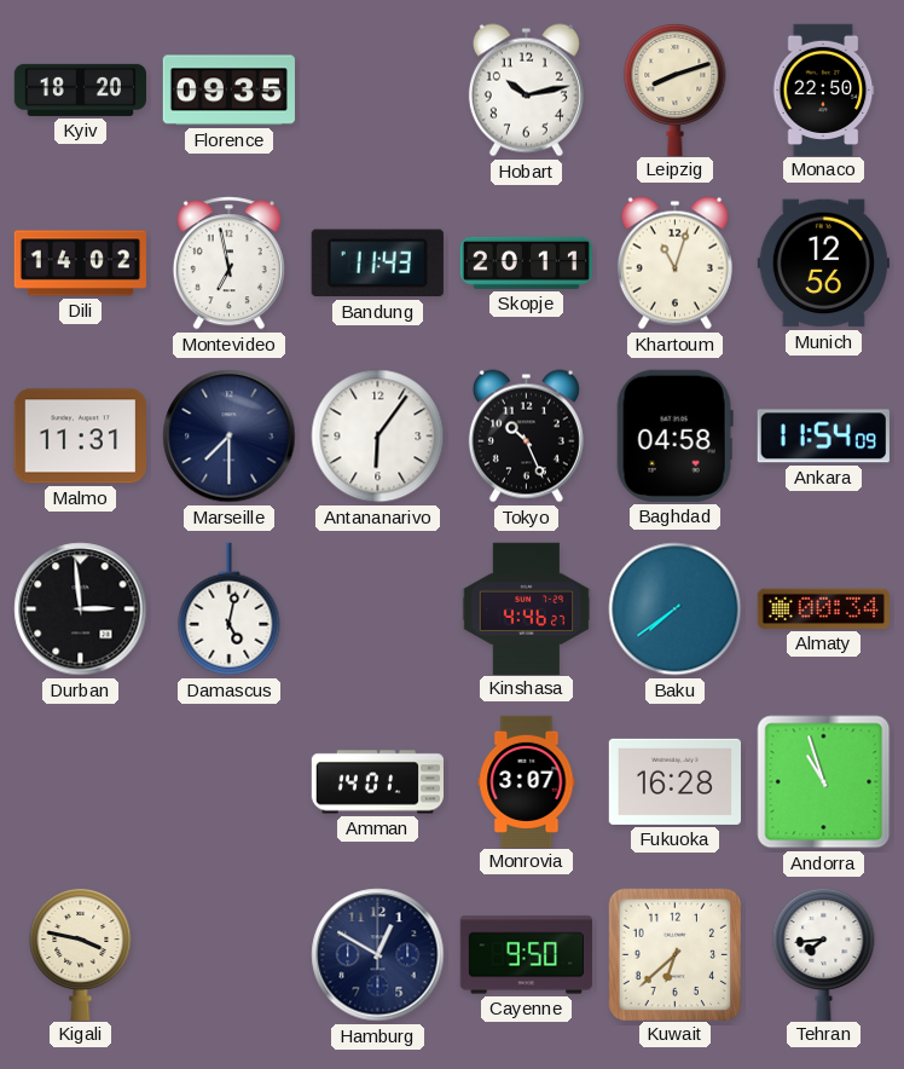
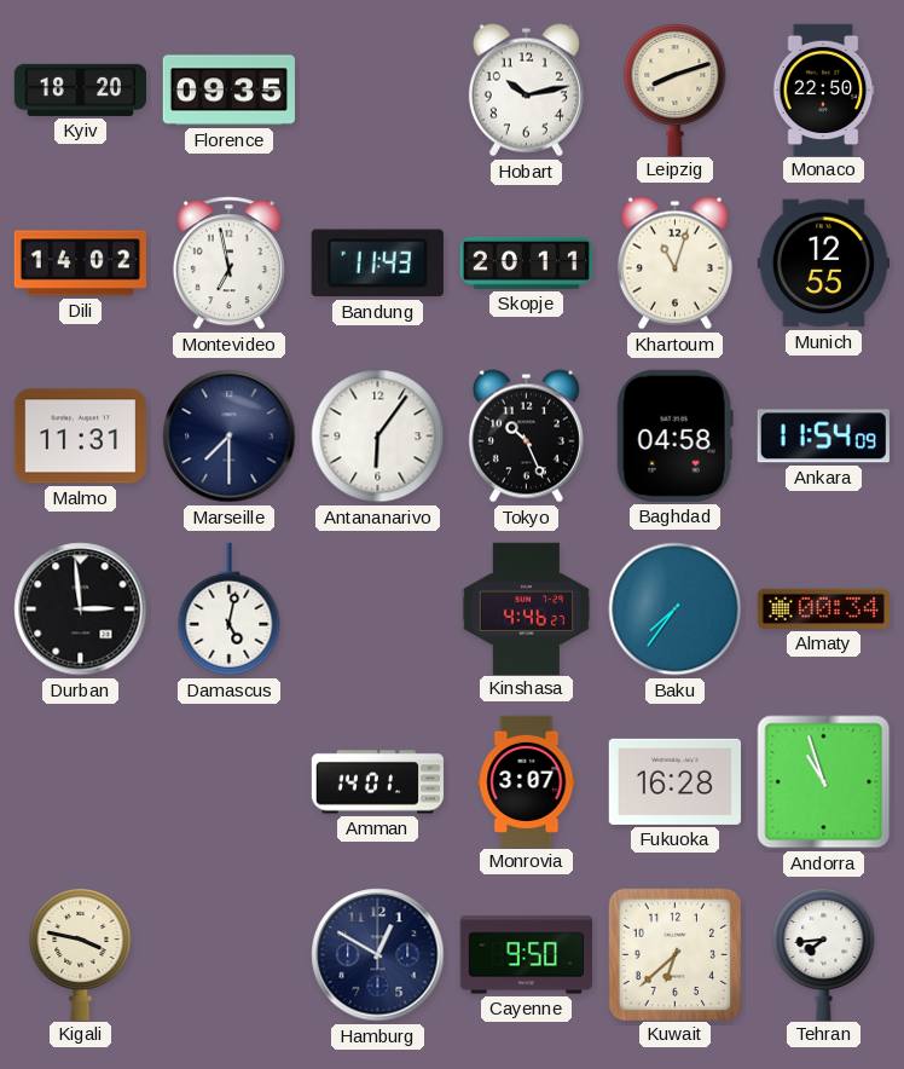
Munich: 12:56 -> 12:55
Baku: 7:39 -> 7:36
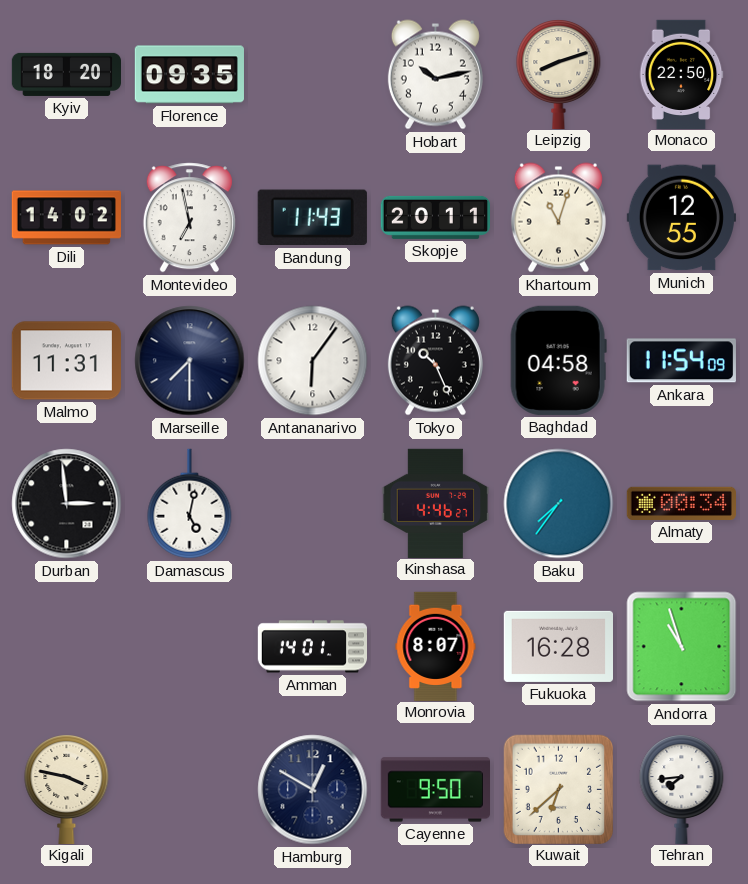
Monrovia: 3:07 -> 8:07
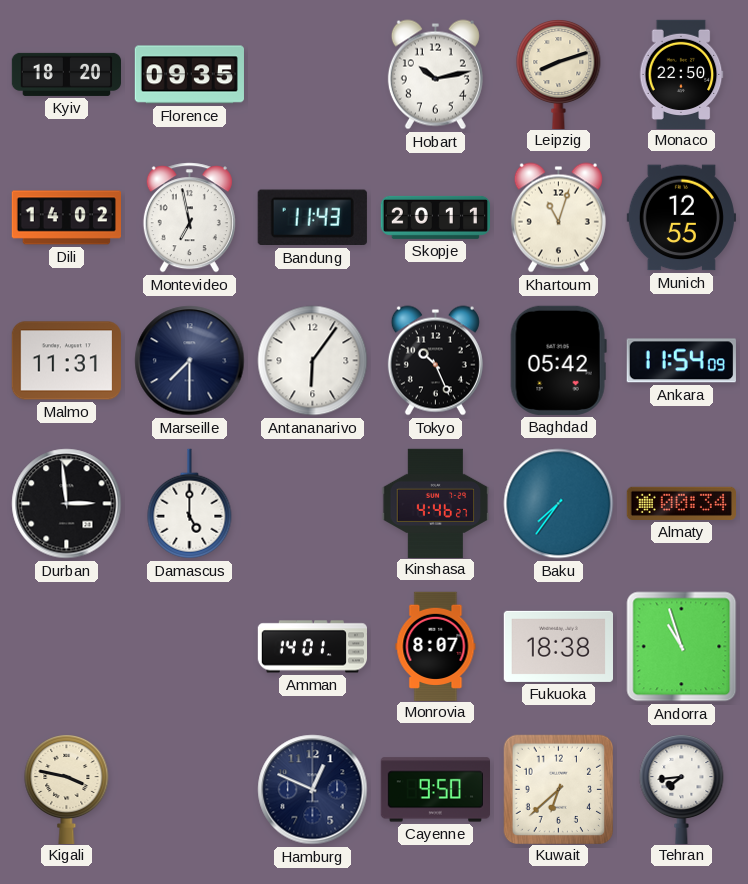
Baghdad: 04:58 -> 05:42
Damascus: 5:02 -> 5:00
Fukuoka: 16:28 -> 18:38
Hamburg: 12:50 -> 12:49
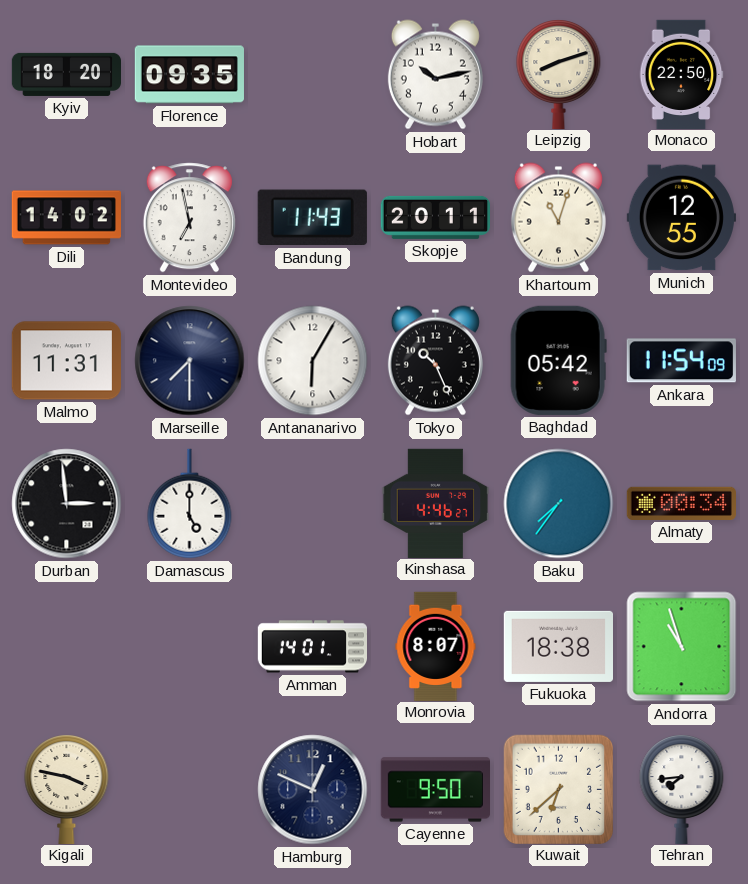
Antananarivo: 6:06 -> 6:05
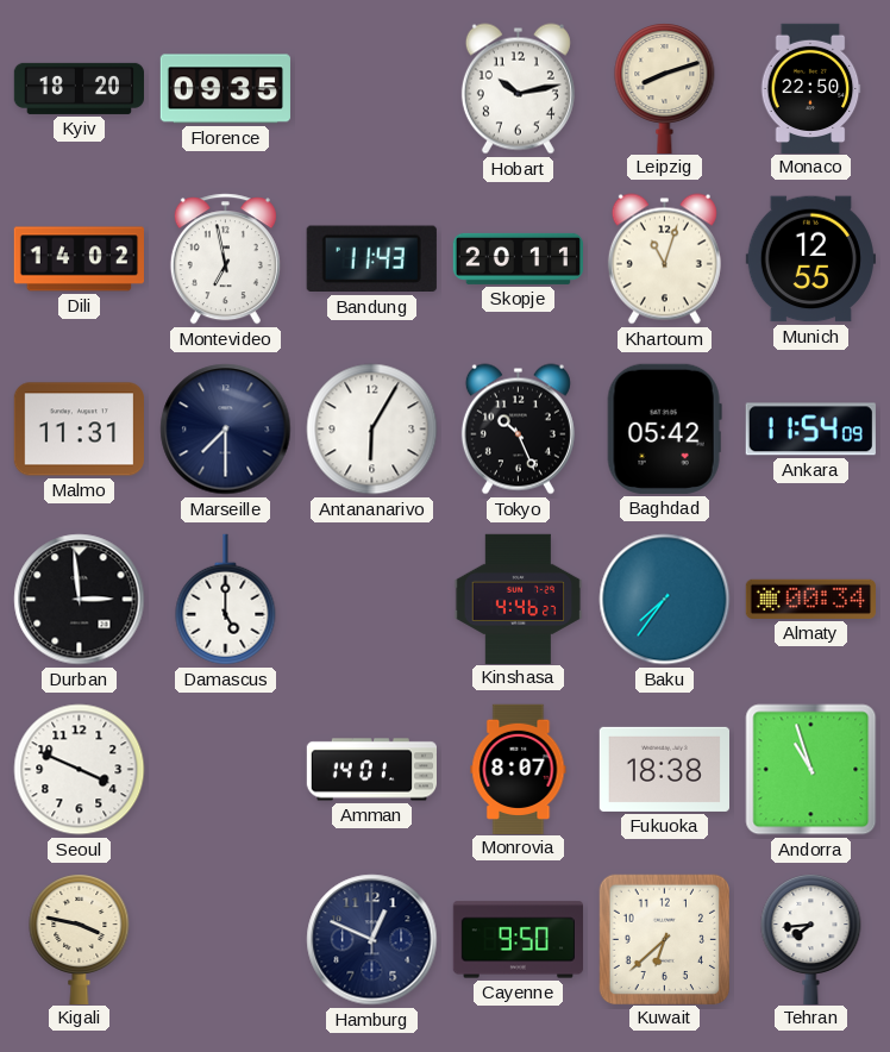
Seoul: none -> 3:49
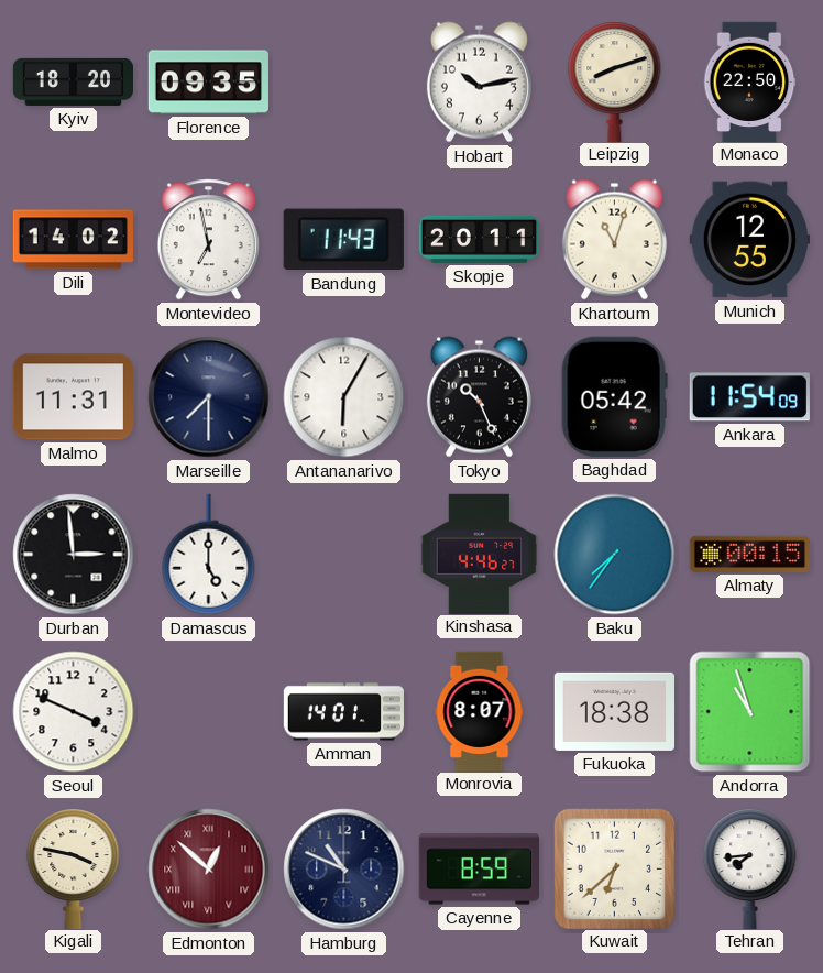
Almaty: 00:34 -> 00:15
Edmonton: none -> 12:52
Hamburg: 12:49 -> 10:49
Cayenne: 9:50 -> 8:59
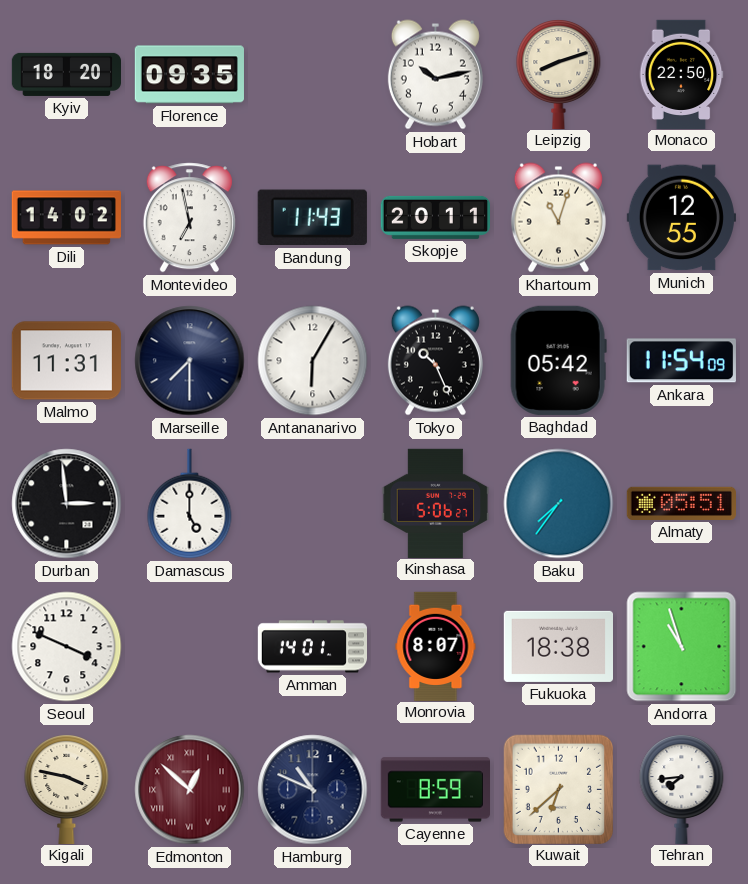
Kinshasa: 4:46 -> 5:06
Almaty: 00:15 -> 05:51
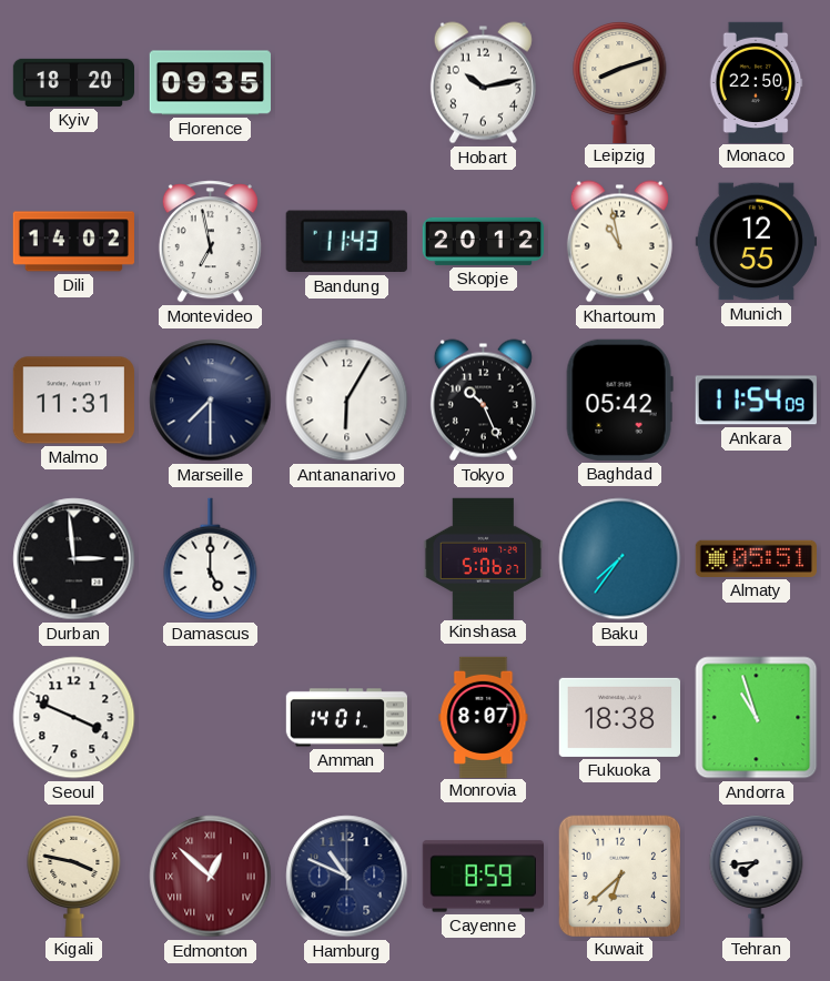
Skopje: 20:11 -> 20:12
Khartoum: 11:03 -> 10:58
